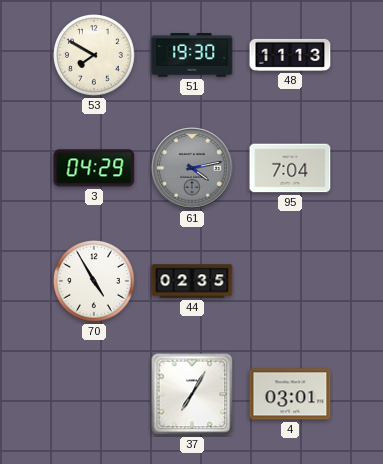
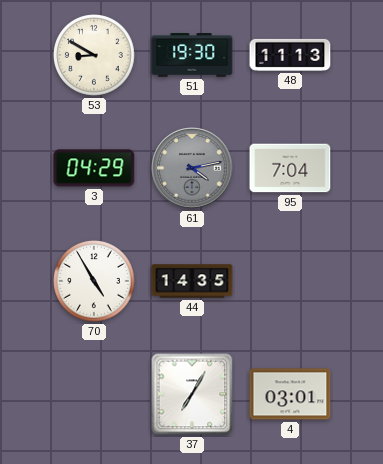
53: 7:50 -> 8:50
44: 02:35 -> 14:35
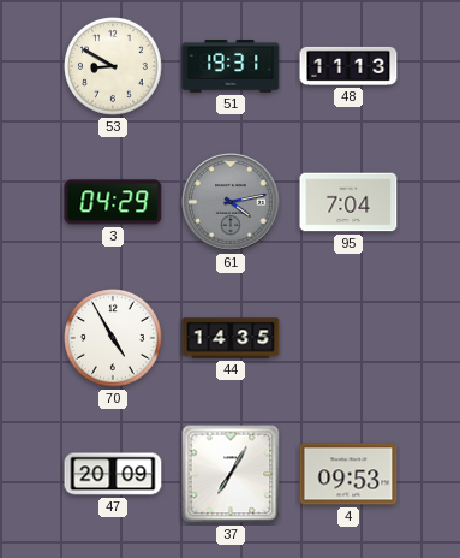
51: 19:30 -> 19:31
47: none -> 20:09
4: 03:01 -> 09:53
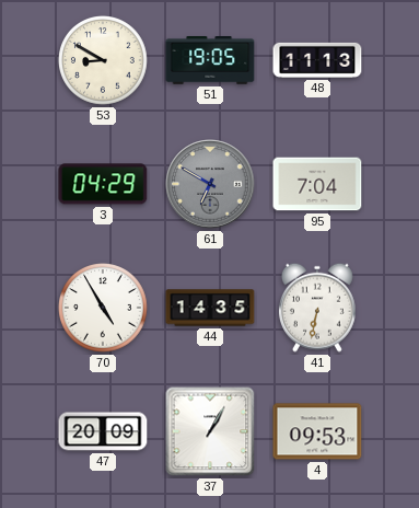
51: 19:31 -> 19:05
61: 4:13 -> 6:50
41: none -> 6:32
37: 7:05 -> 1:05
